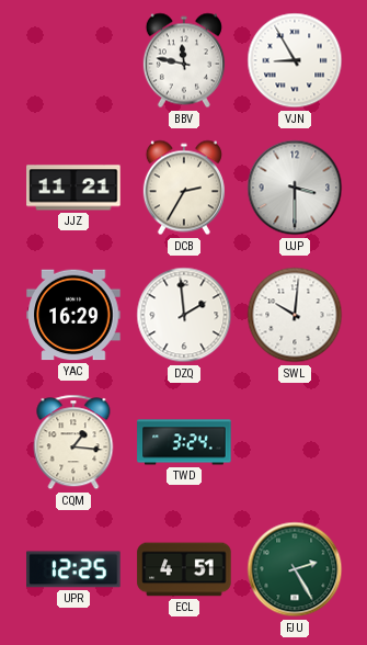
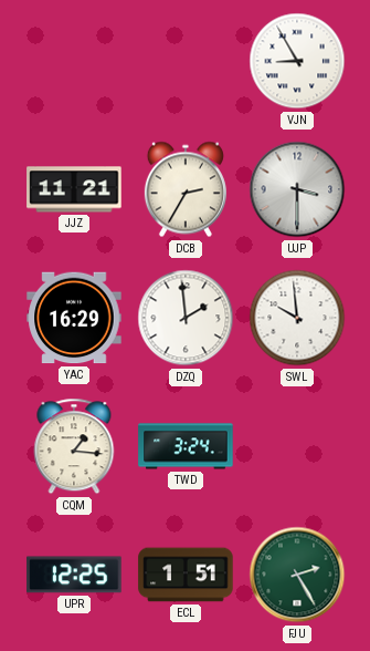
BBV: 11:47 -> none
SWL: 10:01 -> 9:59
ECL: 4:51 -> 1:51
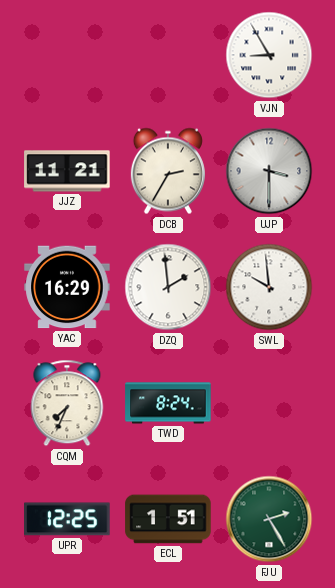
CQM: 1:16 -> 7:34
TWD: 3:24 -> 8:24
